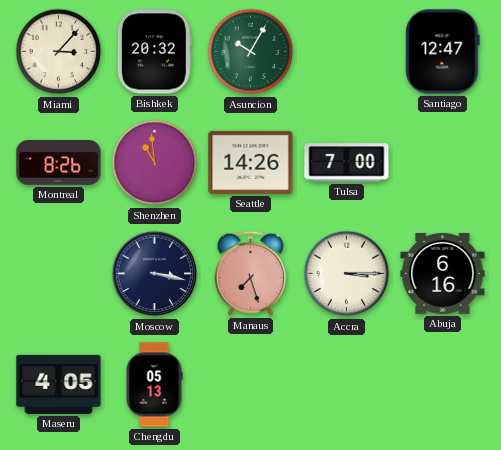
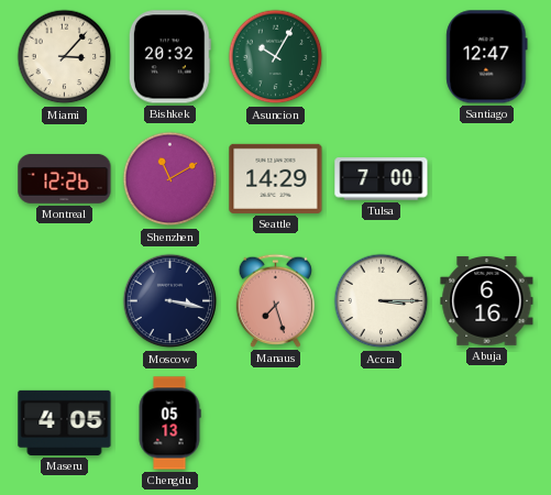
Montreal: 8:26 -> 12:26
Shenzhen: 10:59 -> 11:10
Seattle: 14:26 -> 14:29
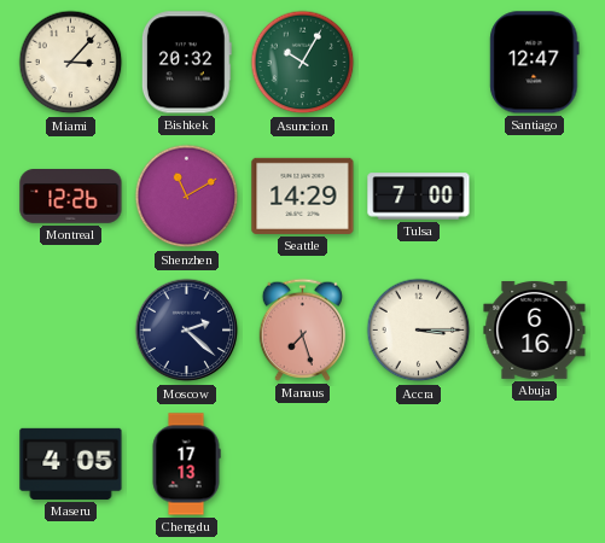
Moscow: 3:17 -> 2:22
Chengdu: 05:13 -> 17:13
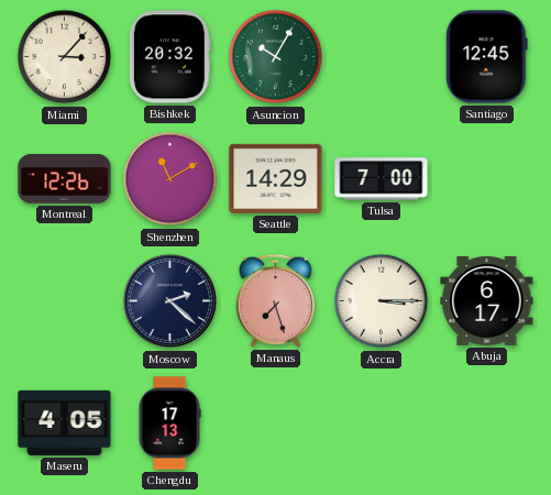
Santiago: 12:47 -> 12:45
Abuja: 6:16 -> 6:17
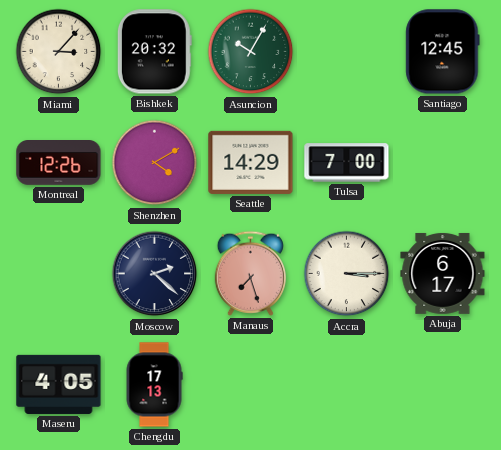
Shenzhen: 11:10 -> 4:10
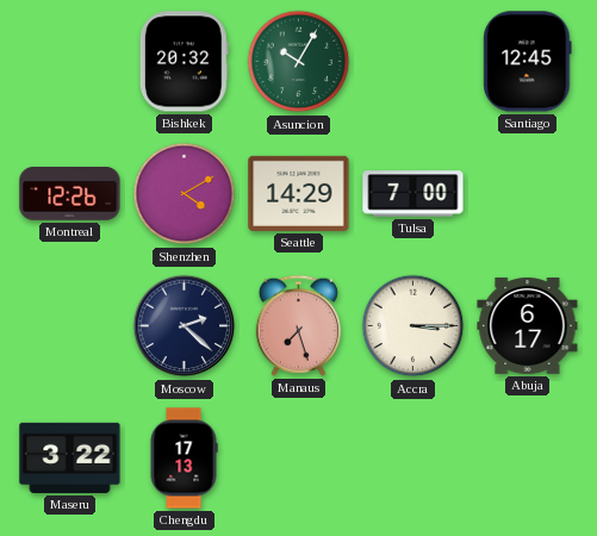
Miami: 3:07 -> none
Maseru: 4:05 -> 3:22
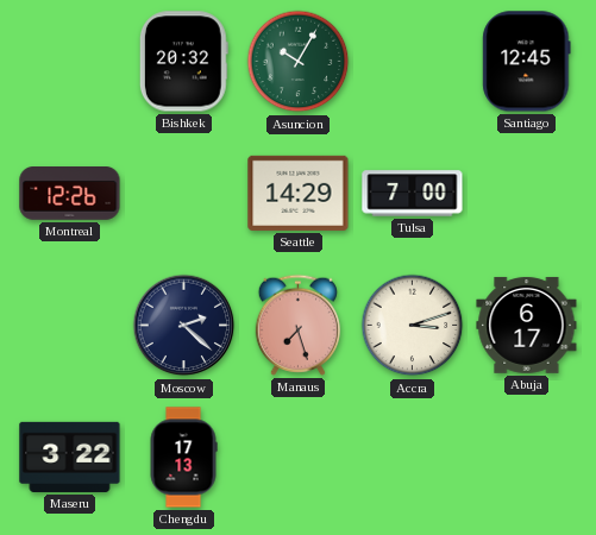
Shenzhen: 4:10 -> none
Accra: 3:15 -> 3:12
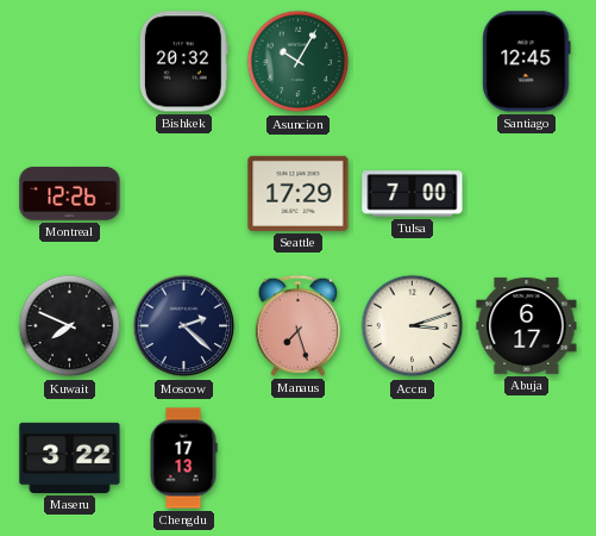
Seattle: 14:29 -> 17:29
Kuwait: none -> 7:49
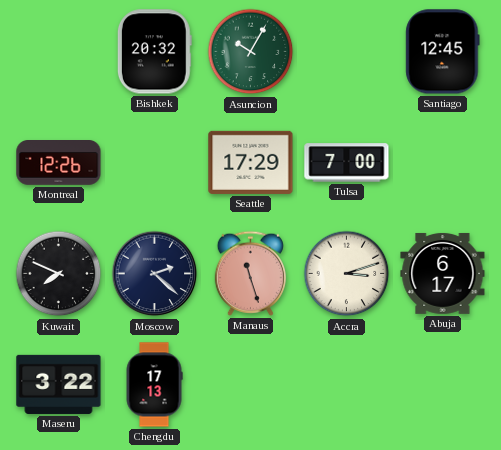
Manaus: 7:27 -> 11:27
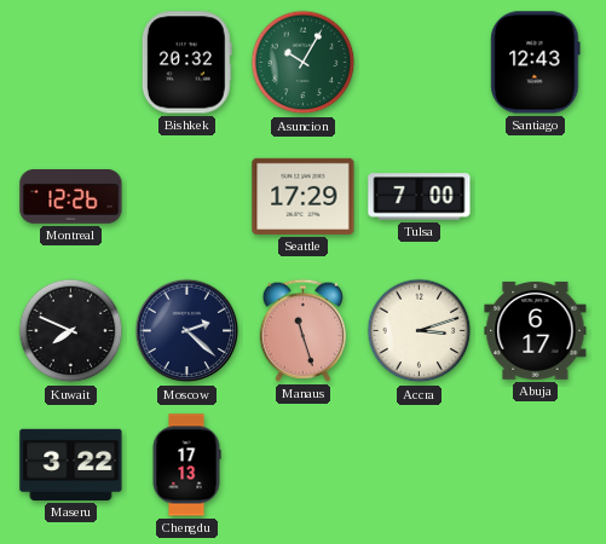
Santiago: 12:45 -> 12:43
